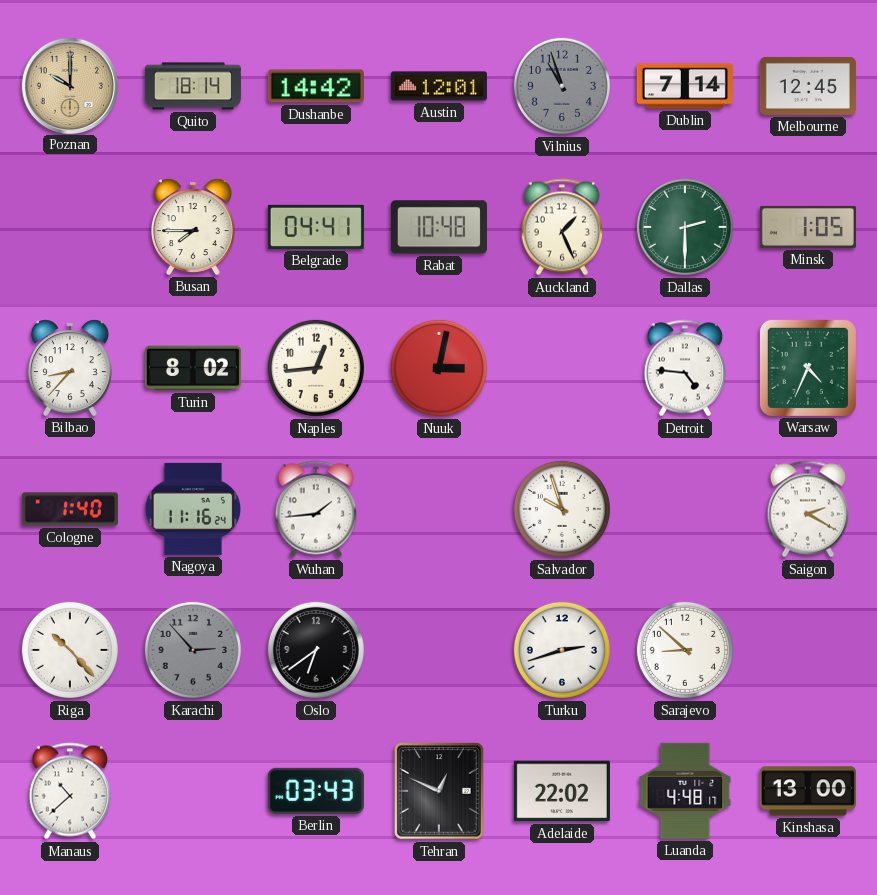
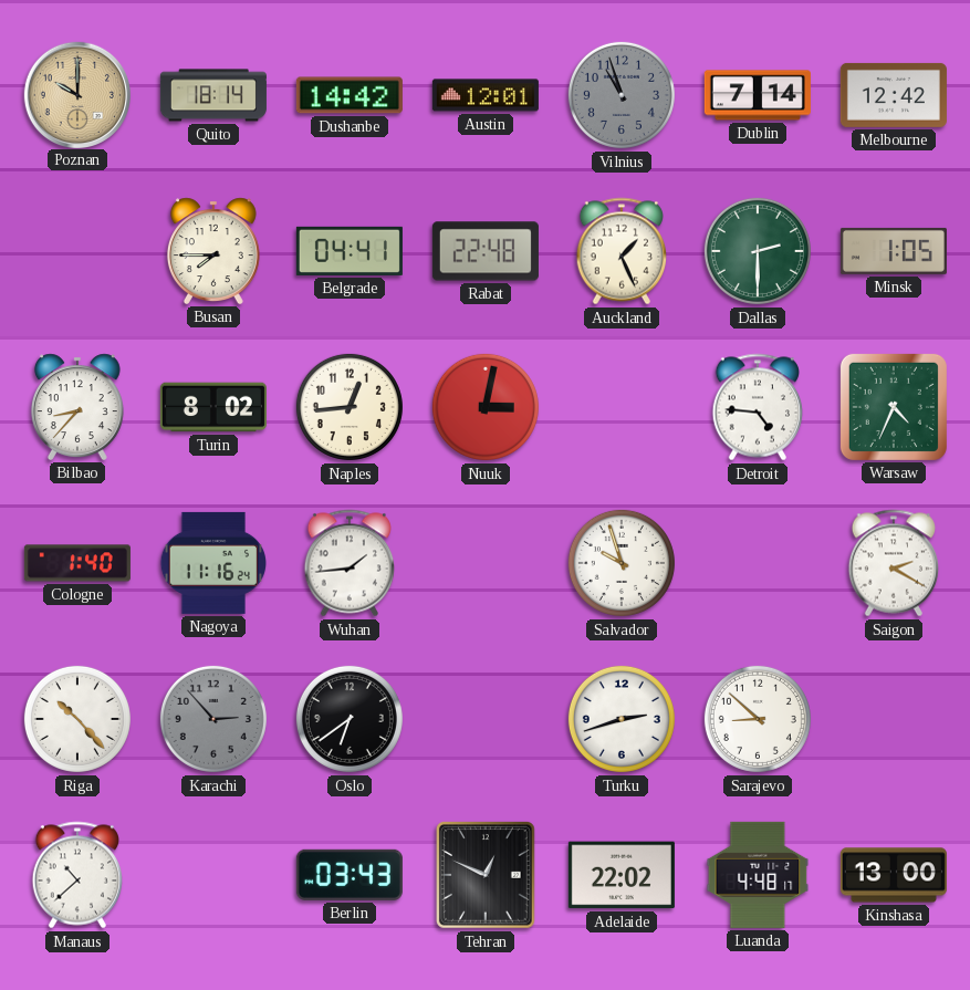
Melbourne: 12:45 -> 12:42
Rabat: 10:48 -> 22:48
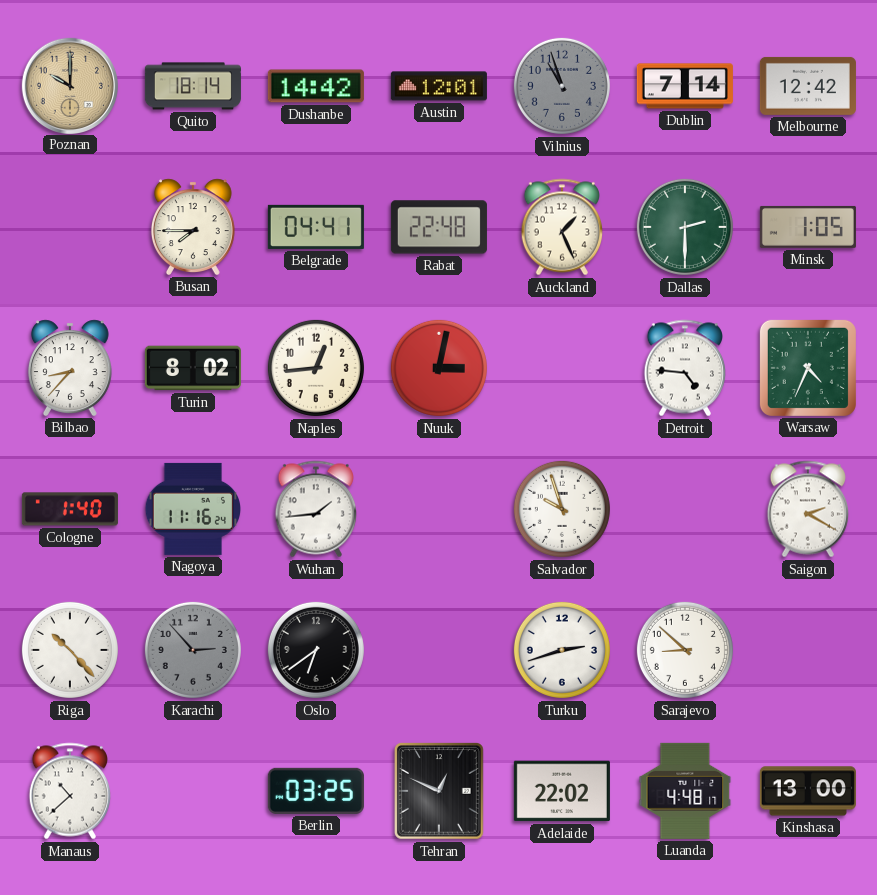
Berlin: 03:43 -> 03:25
